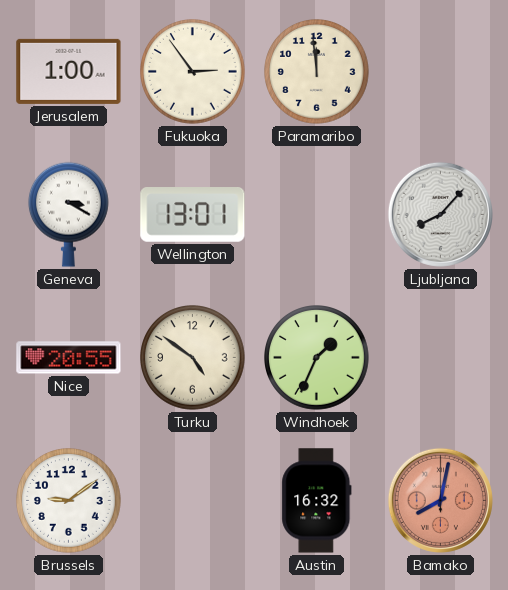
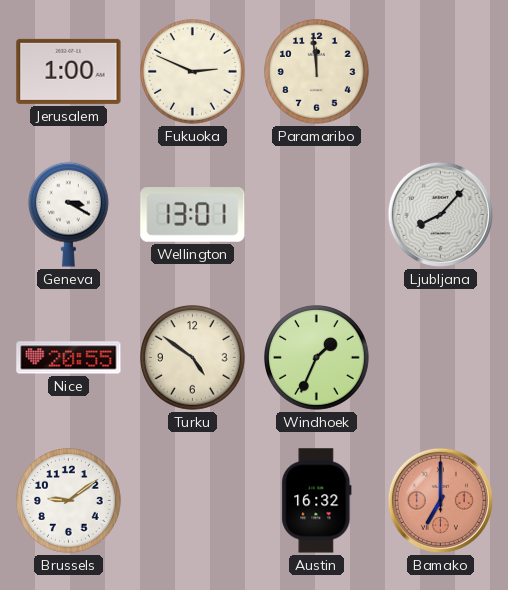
Fukuoka: 2:54 -> 2:49
Bamako: 8:02 -> 7:00
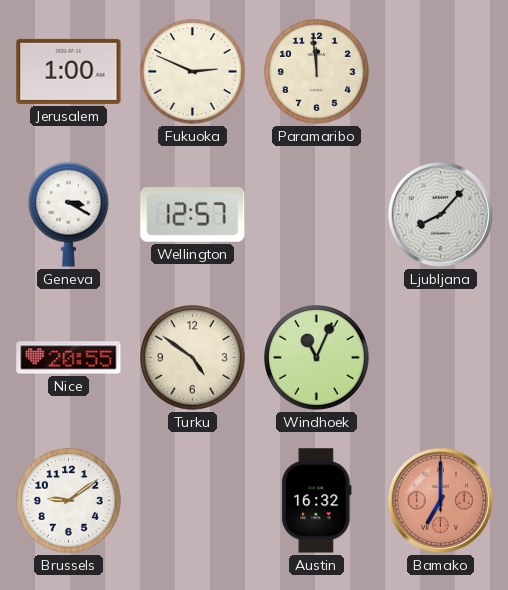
Wellington: 13:01 -> 12:57
Windhoek: 1:34 -> 11:04
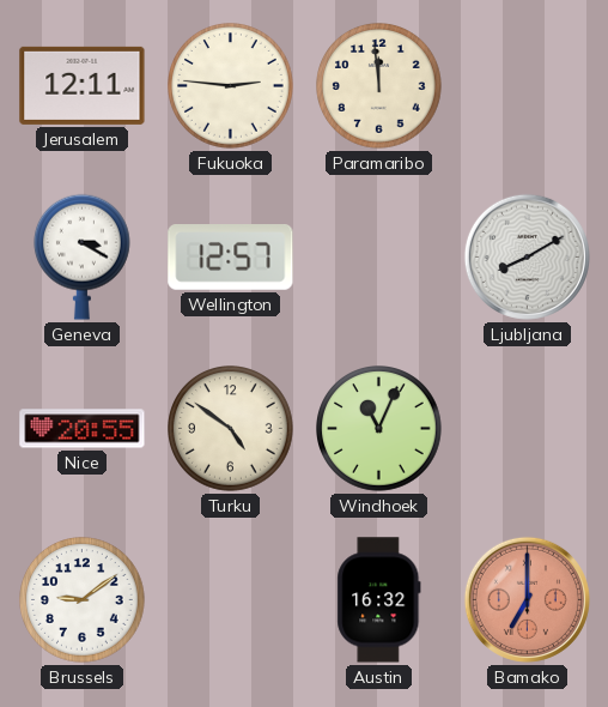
Jerusalem: 1:00 -> 12:11
Fukuoka: 2:49 -> 2:46
Ljubljana: 8:07 -> 8:10
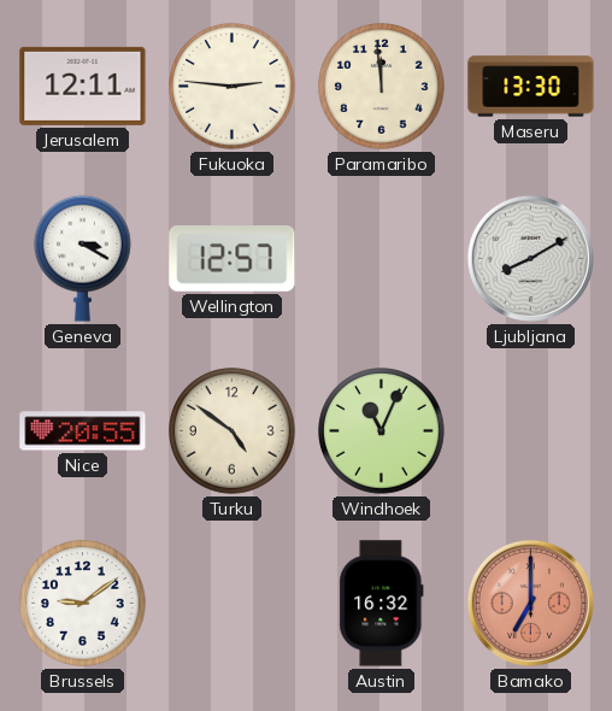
Maseru: none -> 13:30
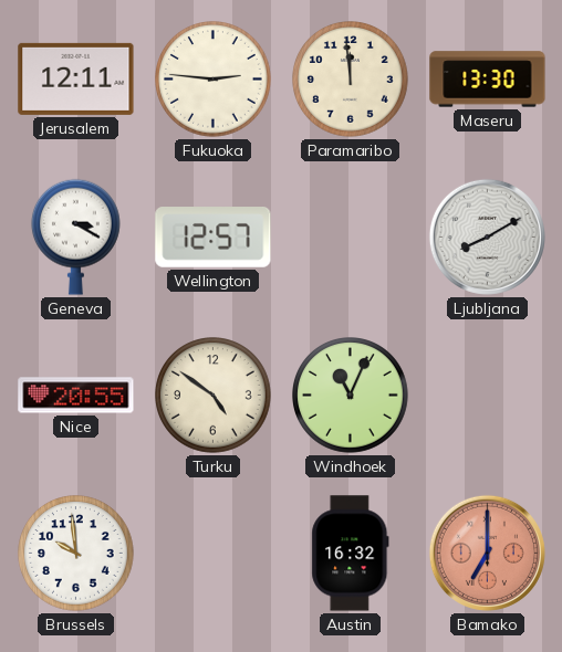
Brussels: 9:09 -> 9:59
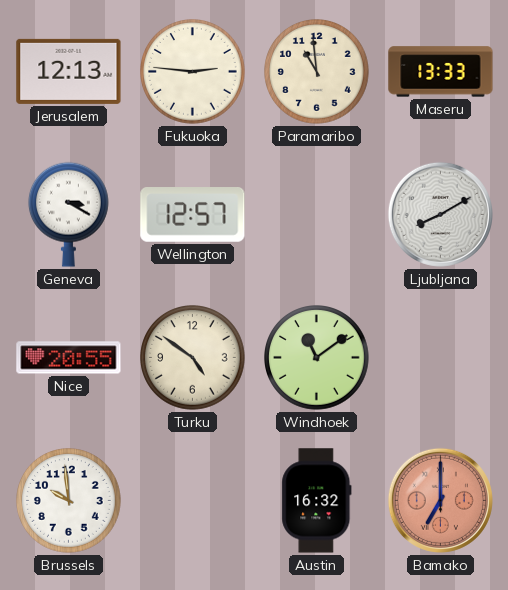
Jerusalem: 12:11 -> 12:13
Paramaribo: 11:59 -> 10:59
Maseru: 13:30 -> 13:33
Windhoek: 11:04 -> 11:09
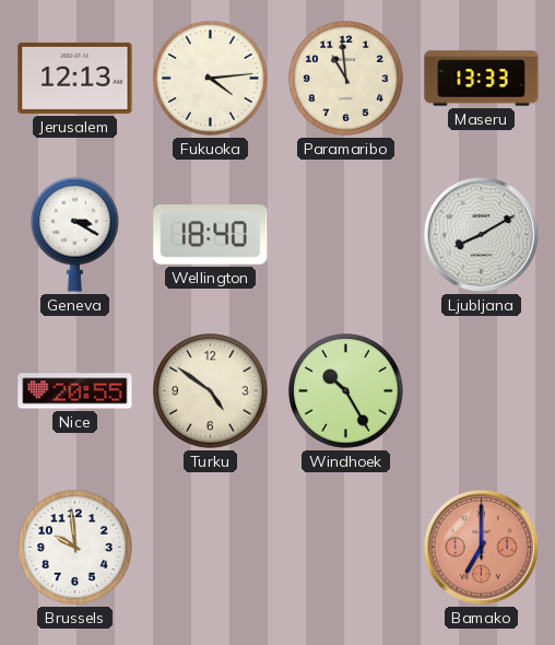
Fukuoka: 2:46 -> 4:14
Wellington: 12:57 -> 18:40
Windhoek: 11:09 -> 10:25
Austin: 16:32 -> none
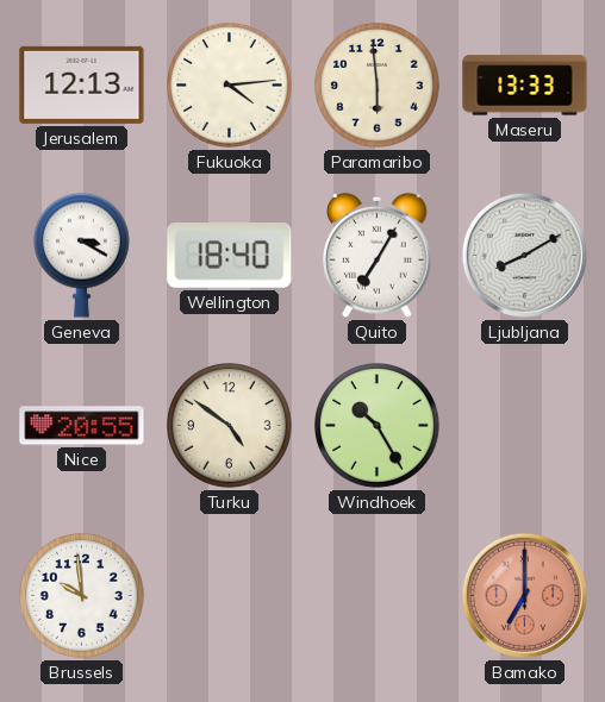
Paramaribo: 10:59 -> 5:59
Quito: none -> 7:05
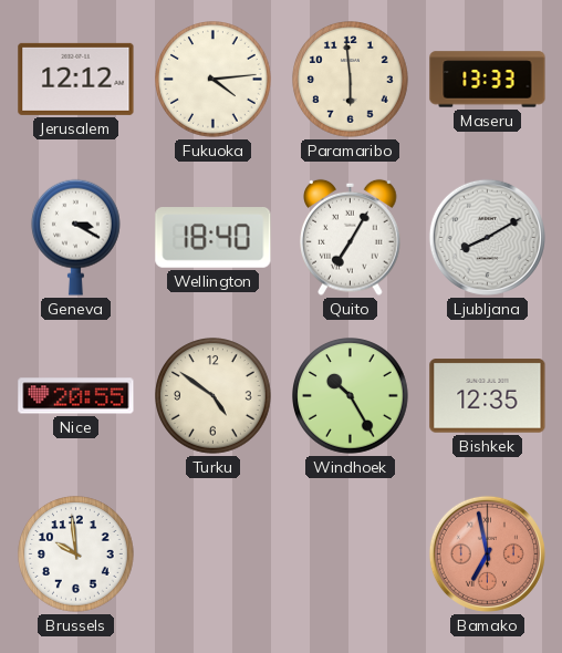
Jerusalem: 12:13 -> 12:12
Bishkek: none -> 12:35
Bamako: 7:00 -> 6:58
